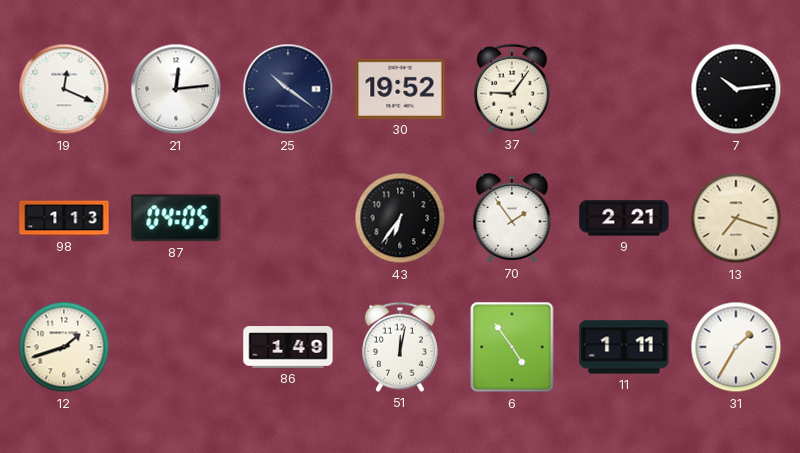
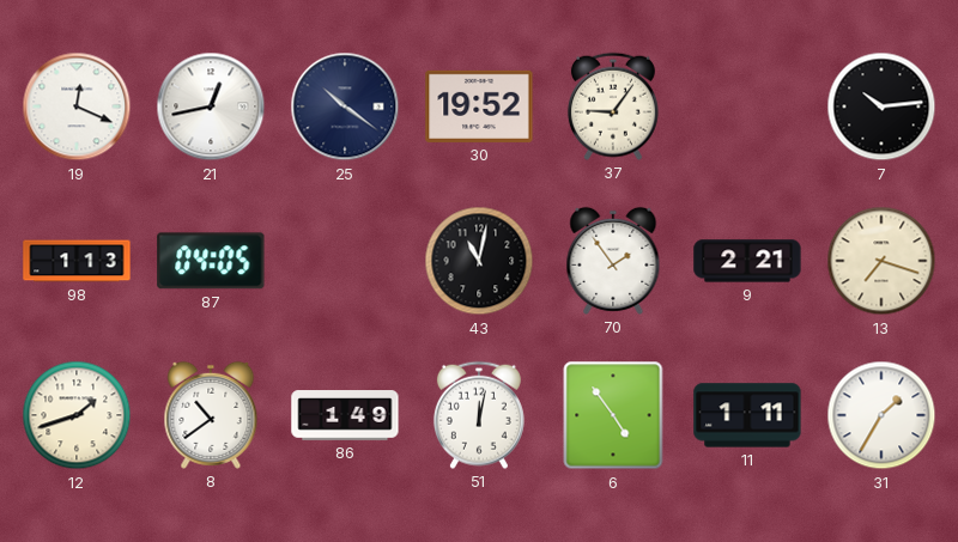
21: 12:14 -> 12:43
43: 6:36 -> 11:02
8: none -> 10:39
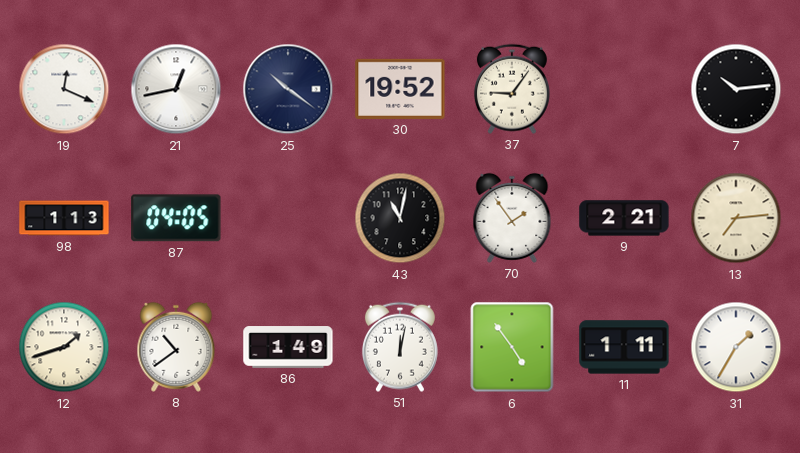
13: 7:18 -> 7:14
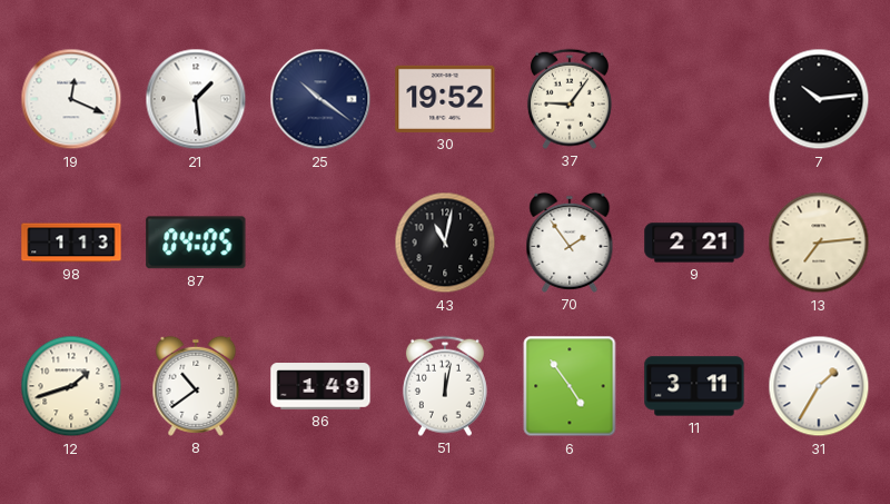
21: 12:43 -> 1:29
11: 1:11 -> 3:11
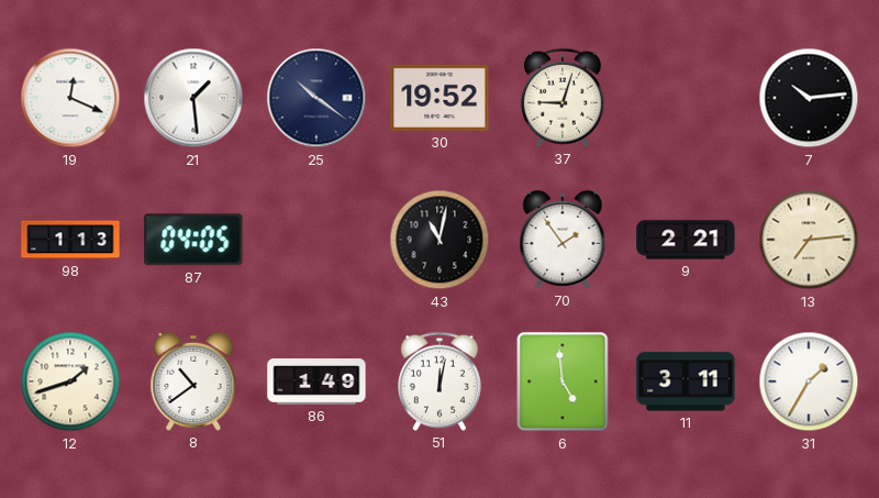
37: 9:06 -> 9:03
6: 4:54 -> 4:59
